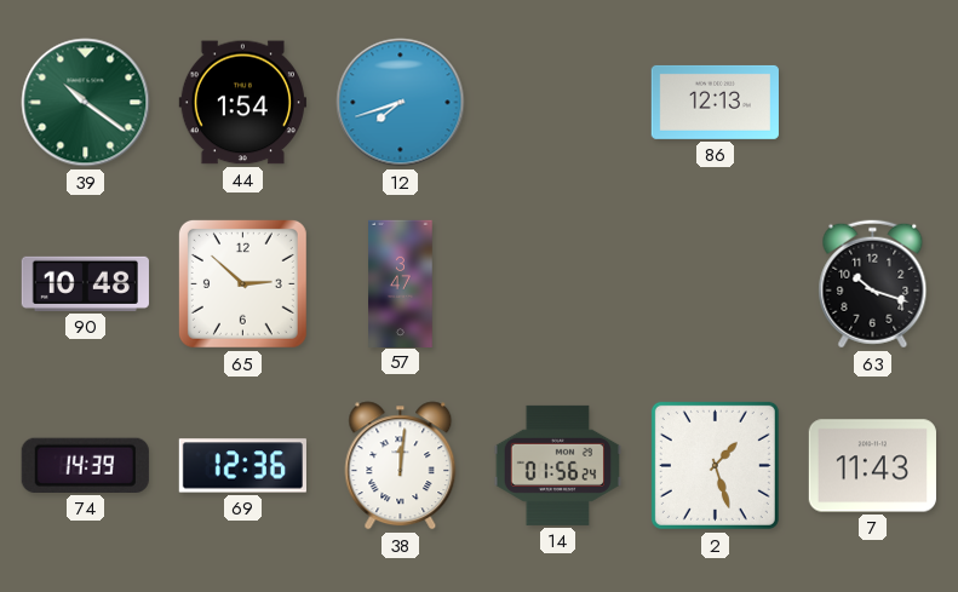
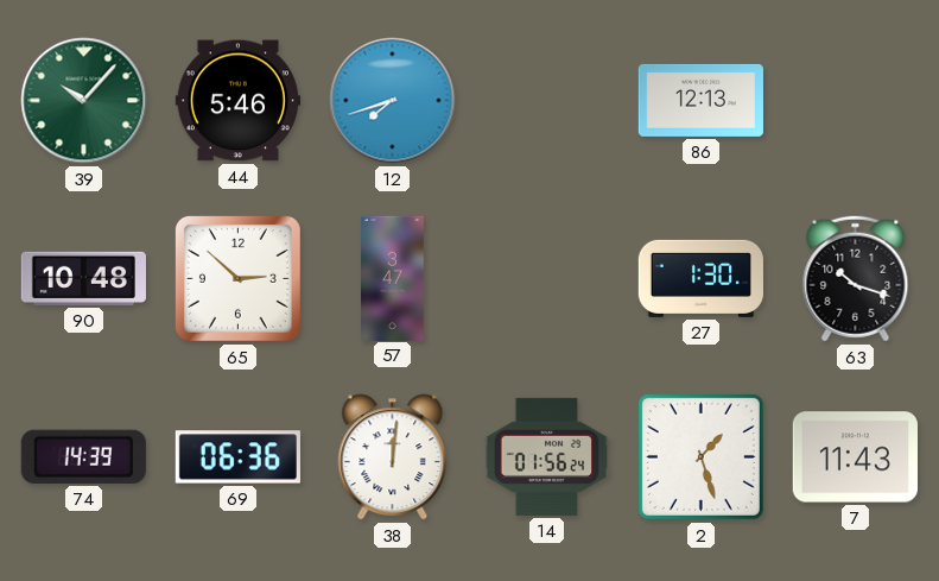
39: 10:21 -> 10:07
44: 1:54 -> 5:46
27: none -> 1:30
69: 12:36 -> 06:36
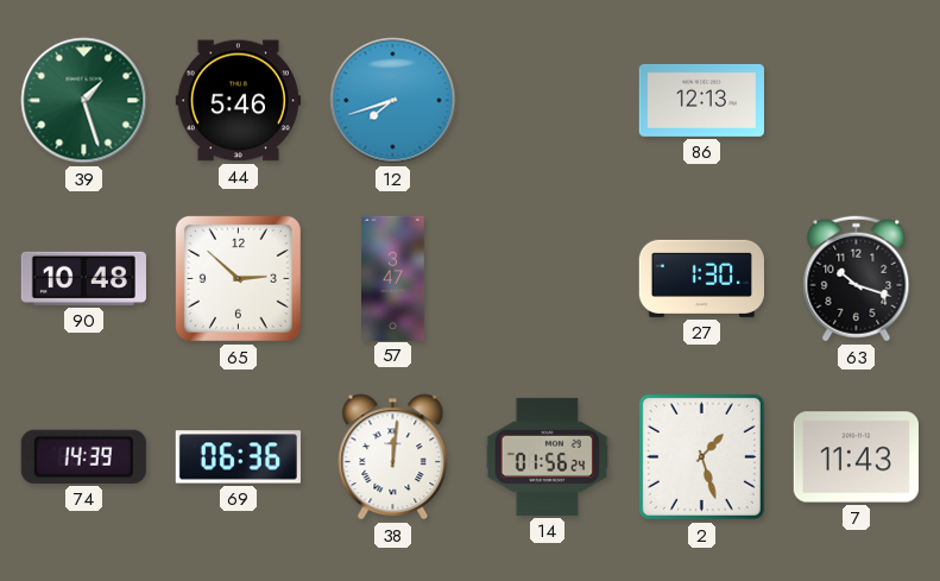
39: 10:07 -> 1:27
